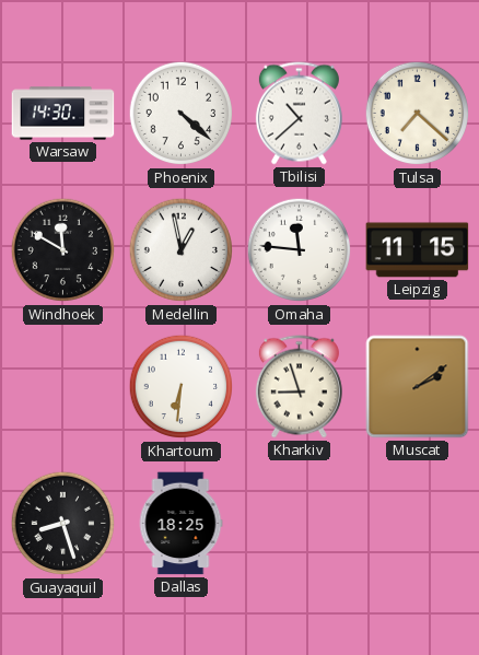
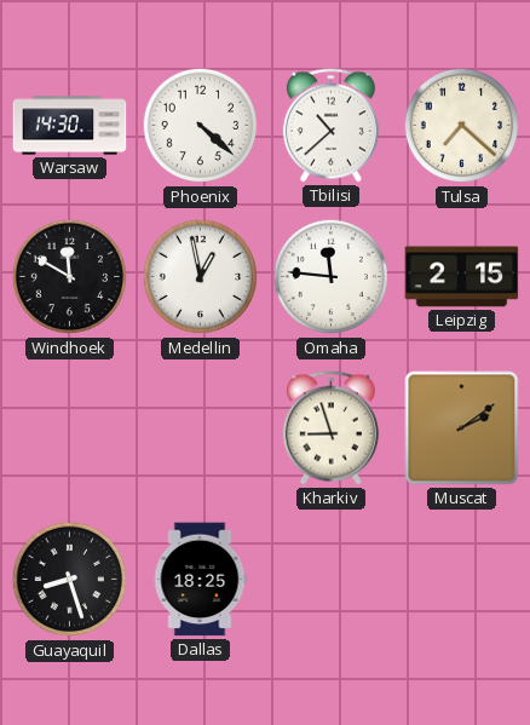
Leipzig: 11:15 -> 2:15
Khartoum: 6:31 -> none
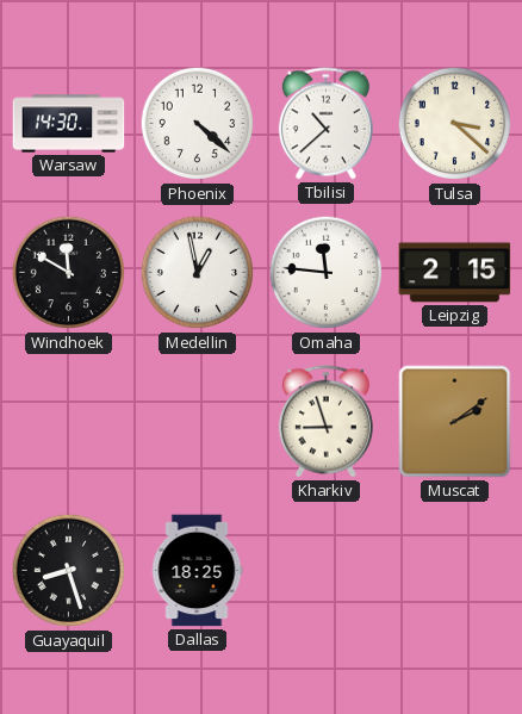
Tulsa: 7:22 -> 3:22
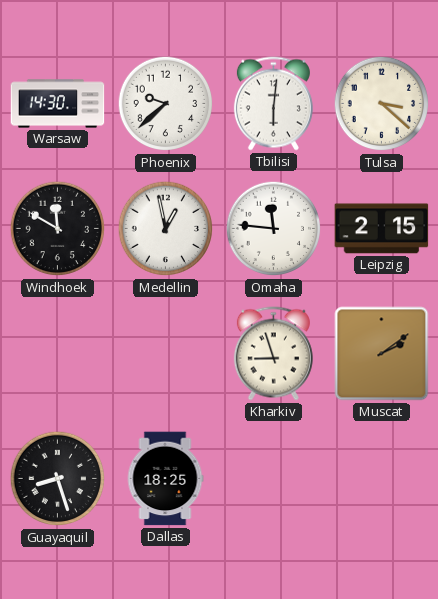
Phoenix: 4:22 -> 9:38
Tbilisi: 10:38 -> 6:01
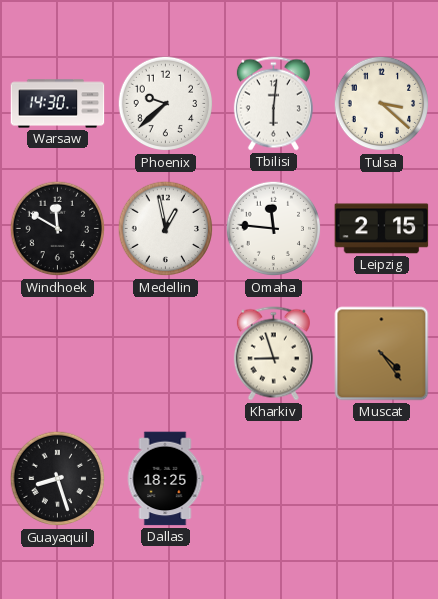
Muscat: 2:09 -> 4:24
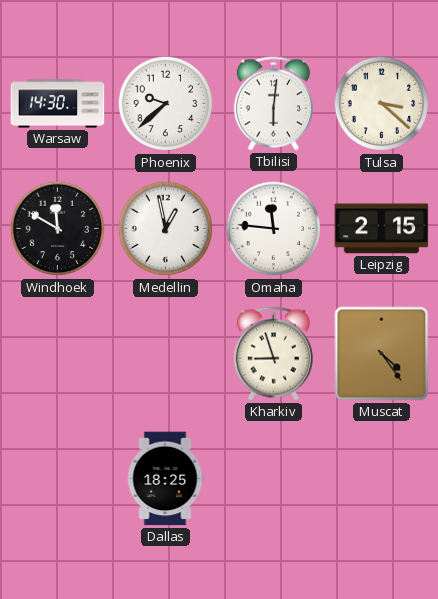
Guayaquil: 8:27 -> none
